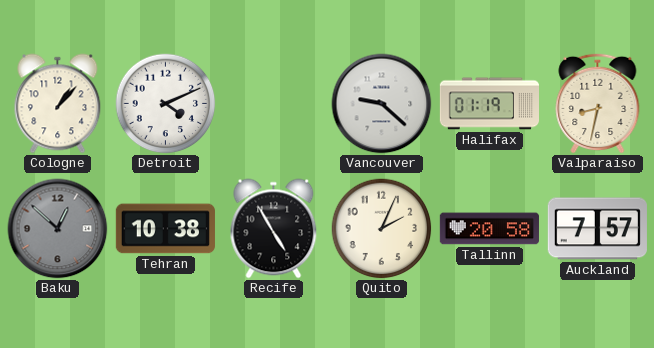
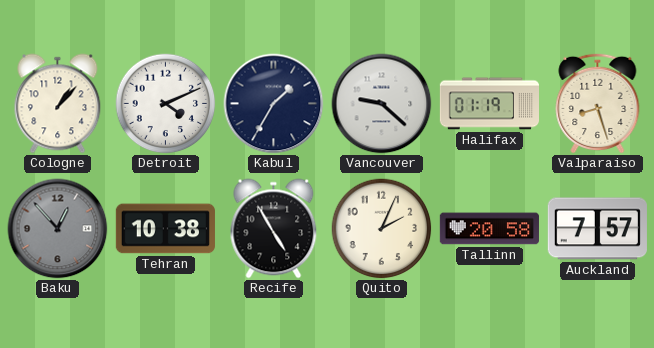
Kabul: none -> 1:35
Valparaiso: 8:32 -> 8:27
Baku: 12:52 -> 12:53
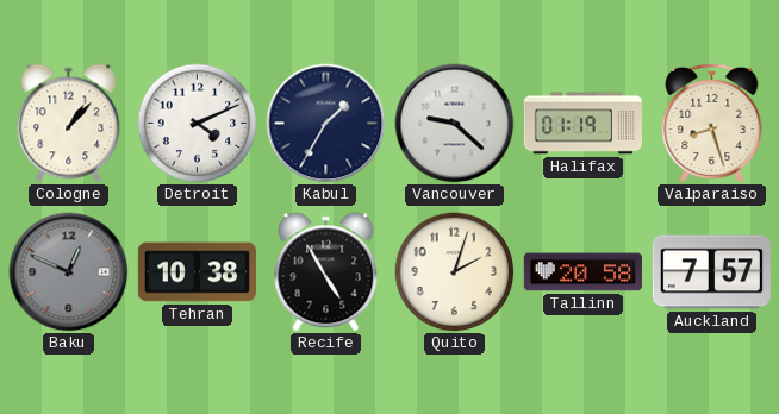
Baku: 12:53 -> 12:49
Quito: 2:04 -> 2:03
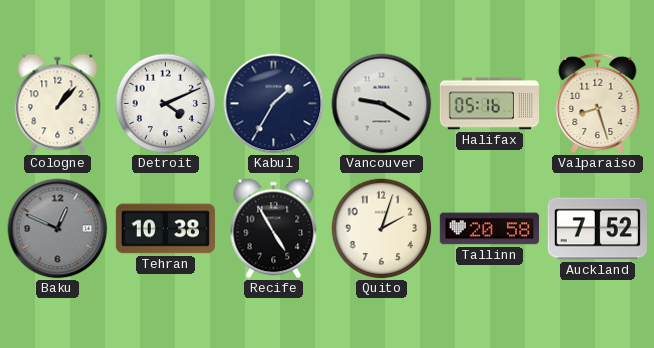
Vancouver: 9:22 -> 9:20
Halifax: 01:19 -> 05:16
Auckland: 7:57 -> 7:52
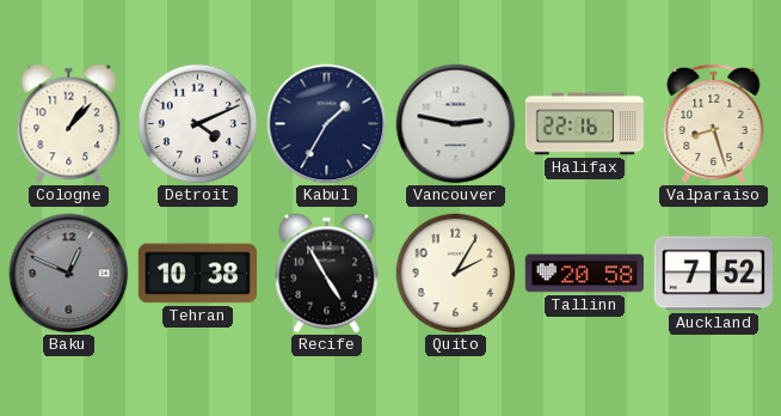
Vancouver: 9:20 -> 2:47
Halifax: 05:16 -> 22:16
Quito: 2:03 -> 2:05
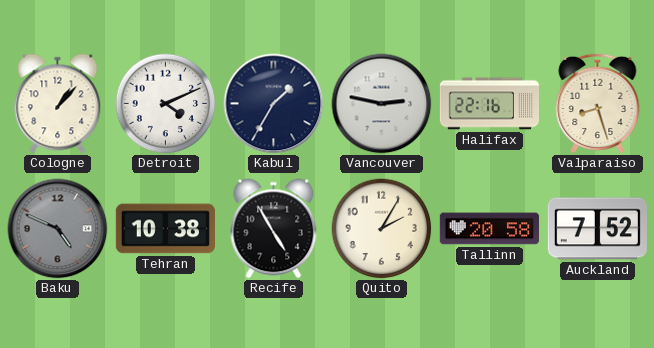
Baku: 12:49 -> 4:49
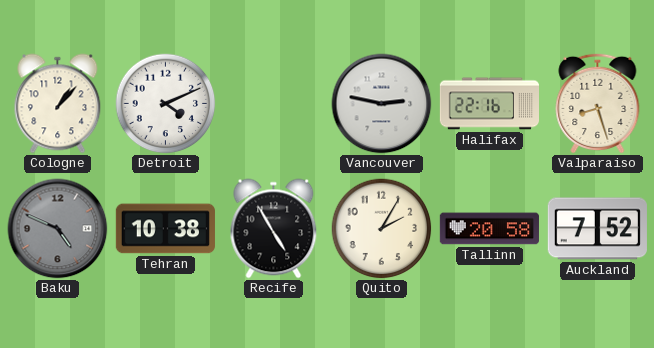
Kabul: 1:35 -> none
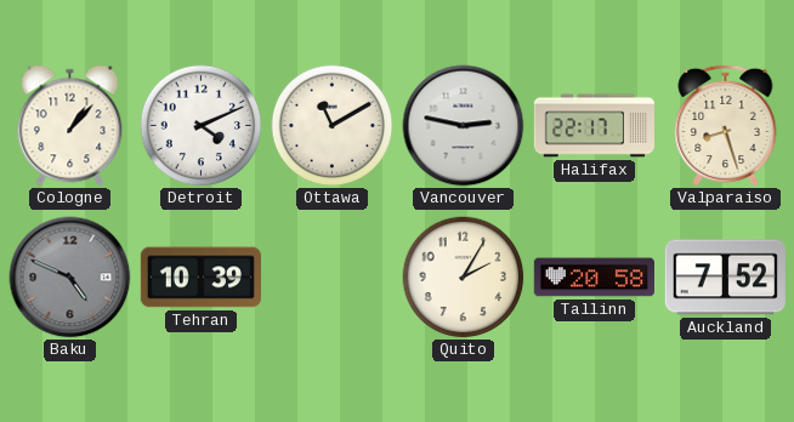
Ottawa: none -> 11:10
Halifax: 22:16 -> 22:17
Tehran: 10:38 -> 10:39
Recife: 4:55 -> none
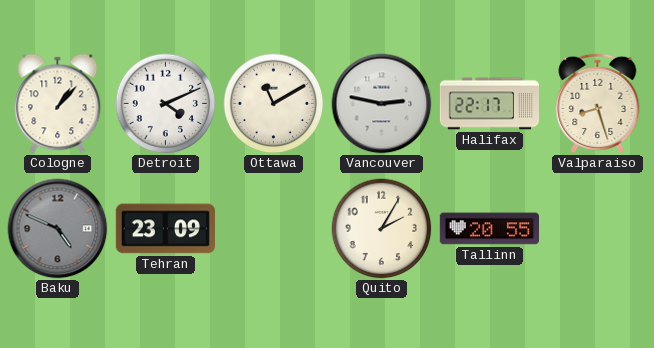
Tehran: 10:39 -> 23:09
Tallinn: 20:58 -> 20:55
Auckland: 7:52 -> none
